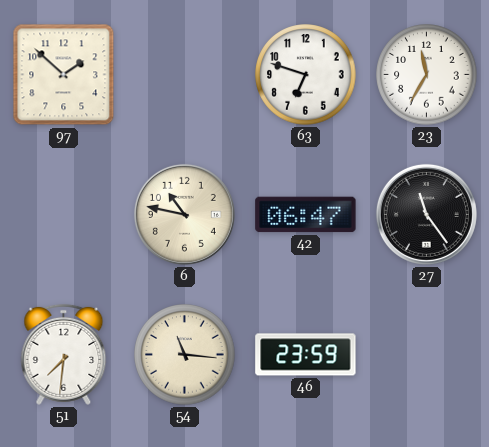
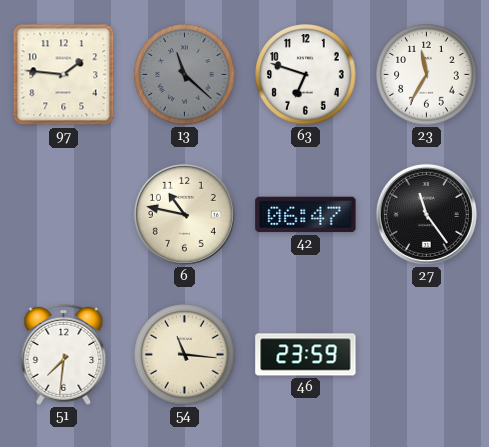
97: 1:52 -> 1:46
13: none -> 11:22
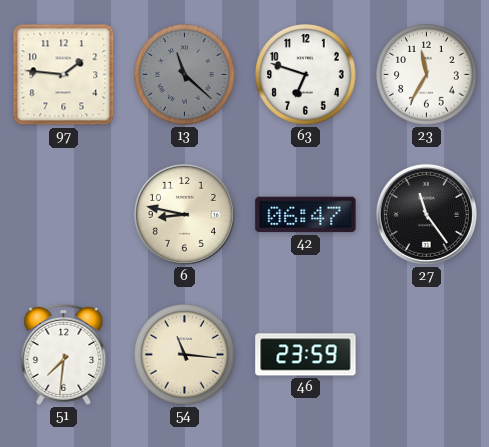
6: 10:47 -> 8:47
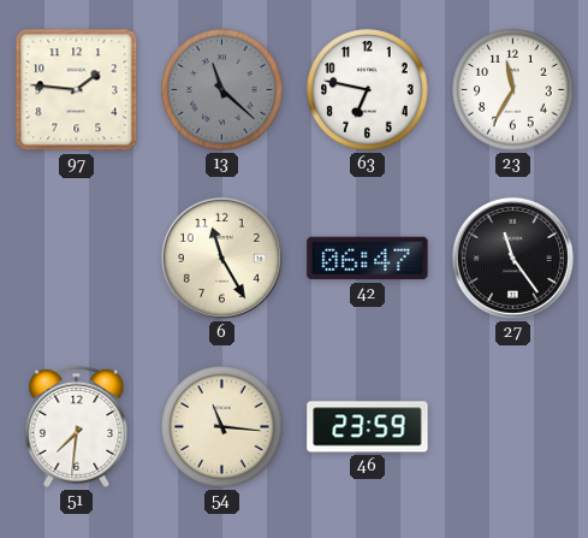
63: 6:48 -> 6:47
6: 8:47 -> 11:25
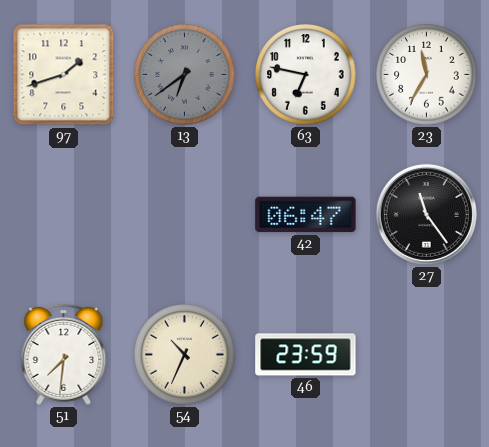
97: 1:46 -> 1:42
13: 11:22 -> 6:39
6: 11:25 -> none
54: 11:16 -> 10:34
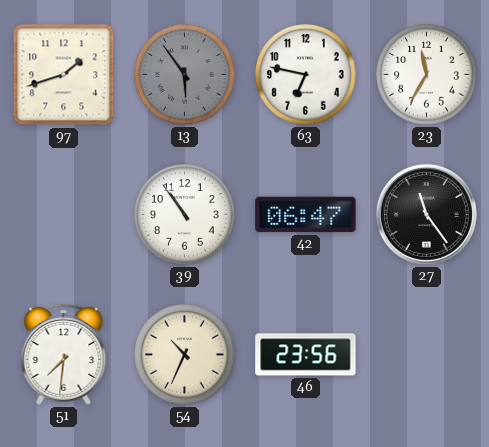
13: 6:39 -> 5:54
39: none -> 10:54
46: 23:59 -> 23:56
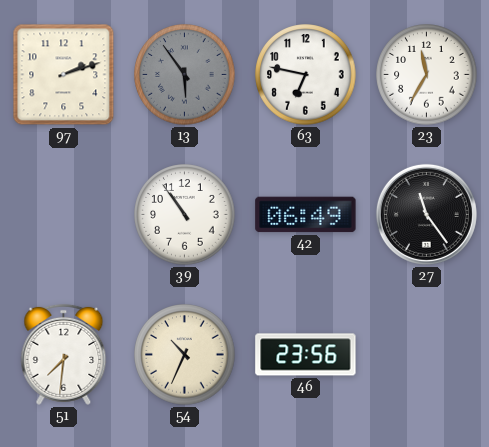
97: 1:42 -> 2:12
42: 06:47 -> 06:49
